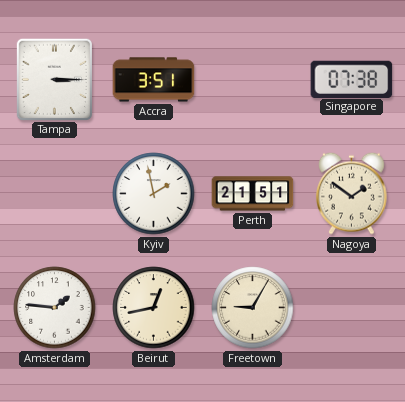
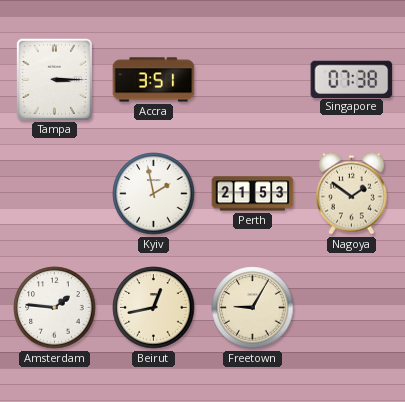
Perth: 21:51 -> 21:53
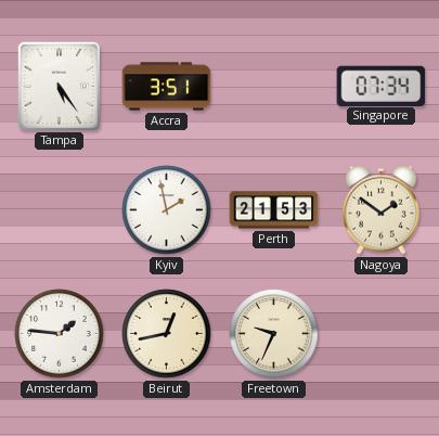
Tampa: 3:15 -> 5:24
Singapore: 07:38 -> 07:34
Freetown: 9:05 -> 9:34
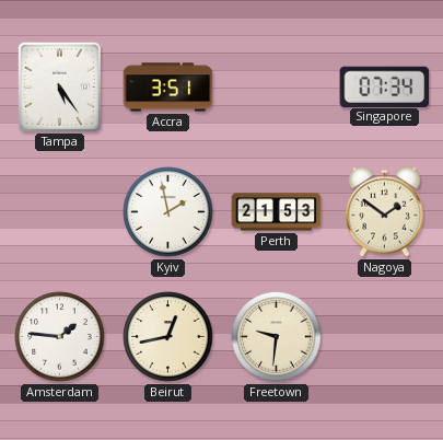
Freetown: 9:34 -> 9:31
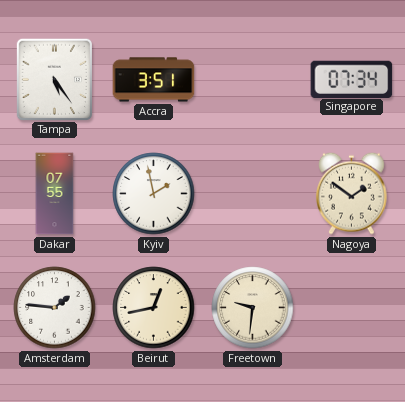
Dakar: none -> 07:55
Perth: 21:53 -> none
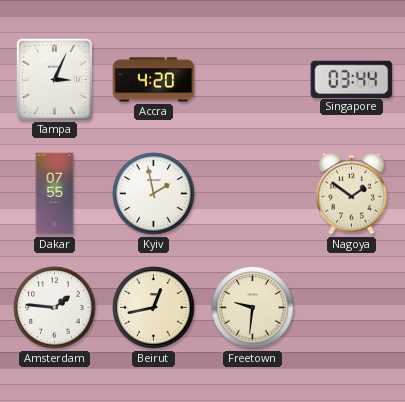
Tampa: 5:24 -> 3:04
Accra: 3:51 -> 4:20
Singapore: 07:34 -> 03:44
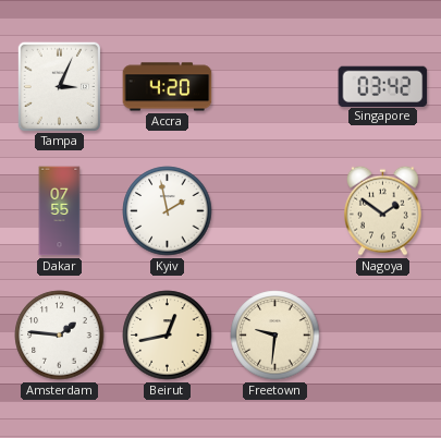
Singapore: 03:44 -> 03:42
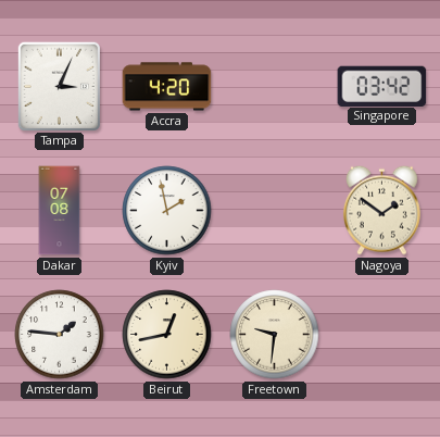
Dakar: 07:55 -> 07:08
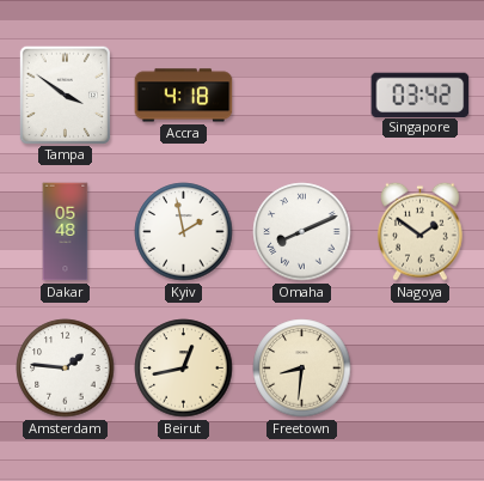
Tampa: 3:04 -> 3:51
Accra: 4:20 -> 4:18
Dakar: 07:08 -> 05:48
Omaha: none -> 8:11
Freetown: 9:31 -> 8:31
